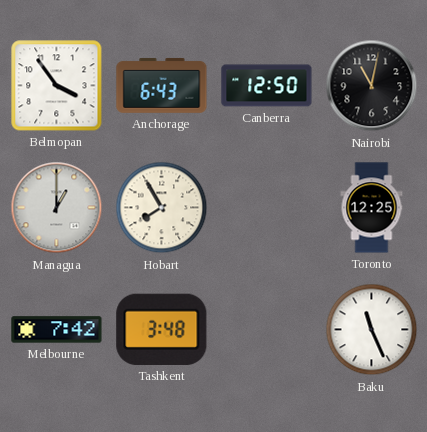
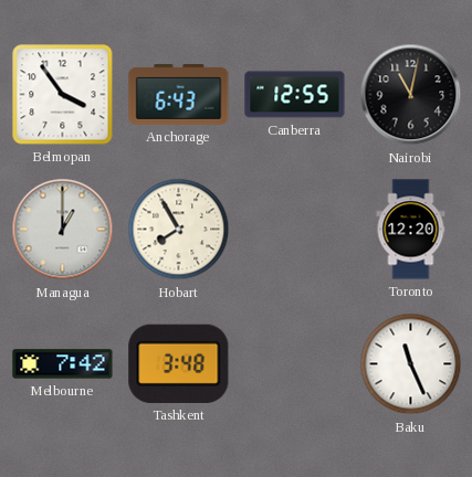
Canberra: 12:50 -> 12:55
Toronto: 12:25 -> 12:20
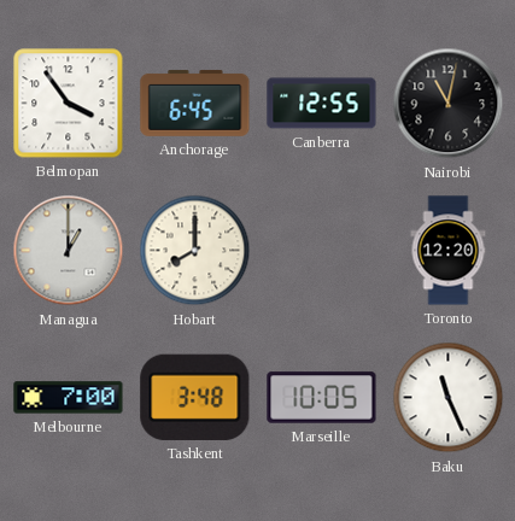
Anchorage: 6:43 -> 6:45
Hobart: 7:55 -> 8:00
Melbourne: 7:42 -> 7:00
Marseille: none -> 10:05
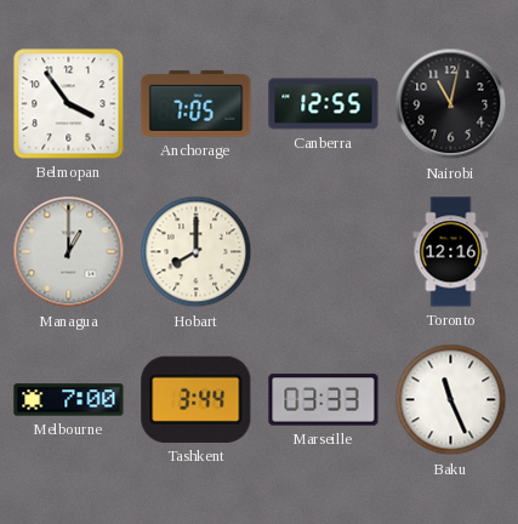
Anchorage: 6:45 -> 7:05
Toronto: 12:20 -> 12:16
Tashkent: 3:48 -> 3:44
Marseille: 10:05 -> 03:33
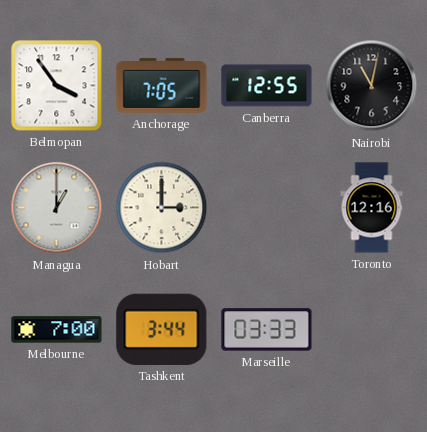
Hobart: 8:00 -> 3:00
Baku: 11:26 -> none
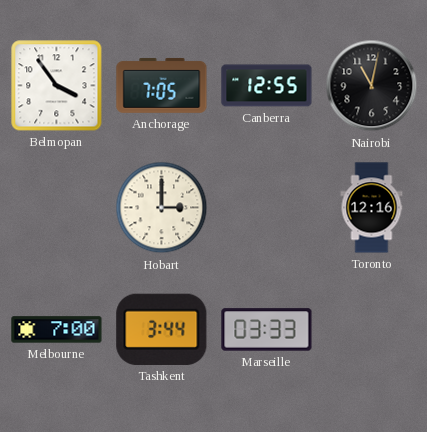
Managua: 1:00 -> none
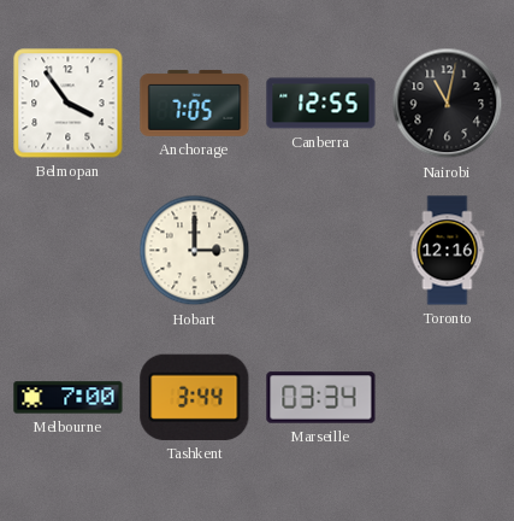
Marseille: 03:33 -> 03:34
